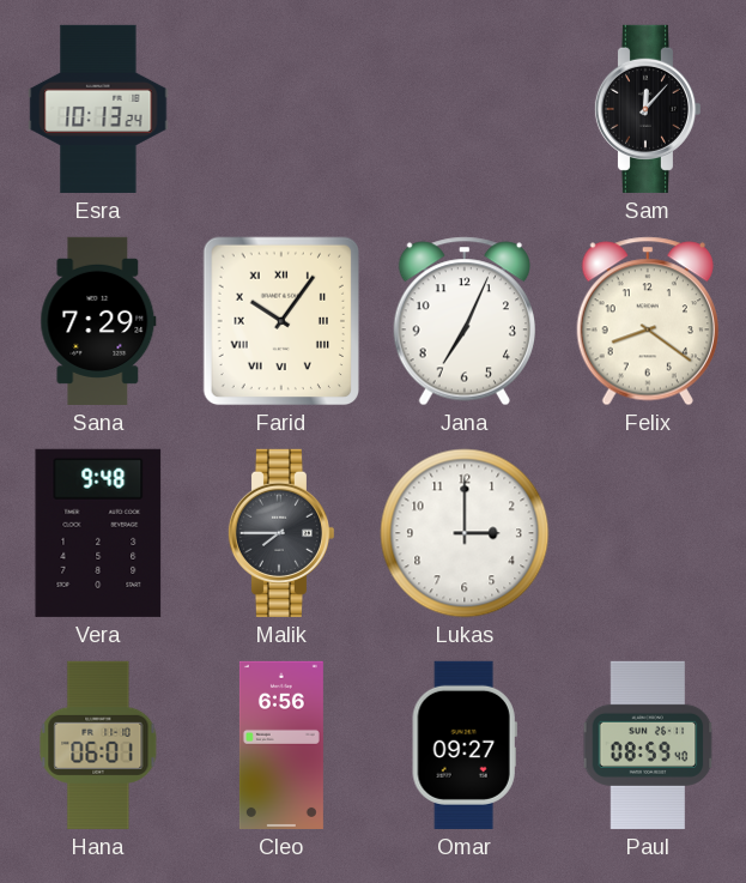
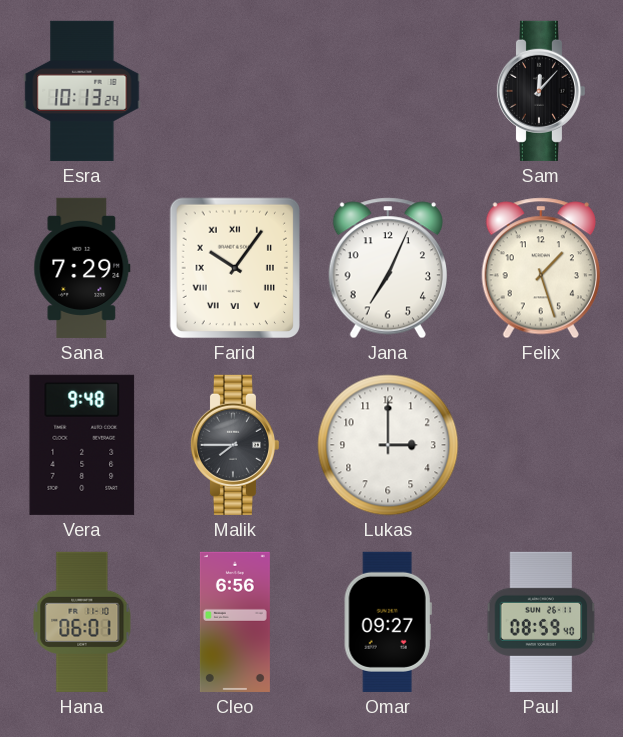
Felix: 8:21 -> 1:27
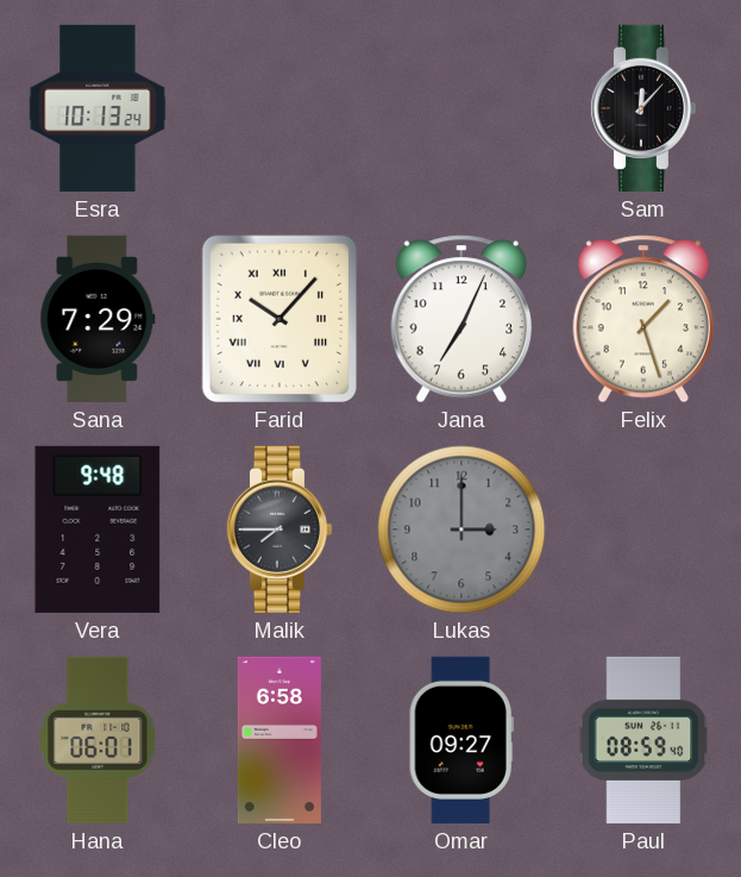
Farid: 10:06 -> 10:07
Lukas dial: white -> grey
Cleo: 6:56 -> 6:58
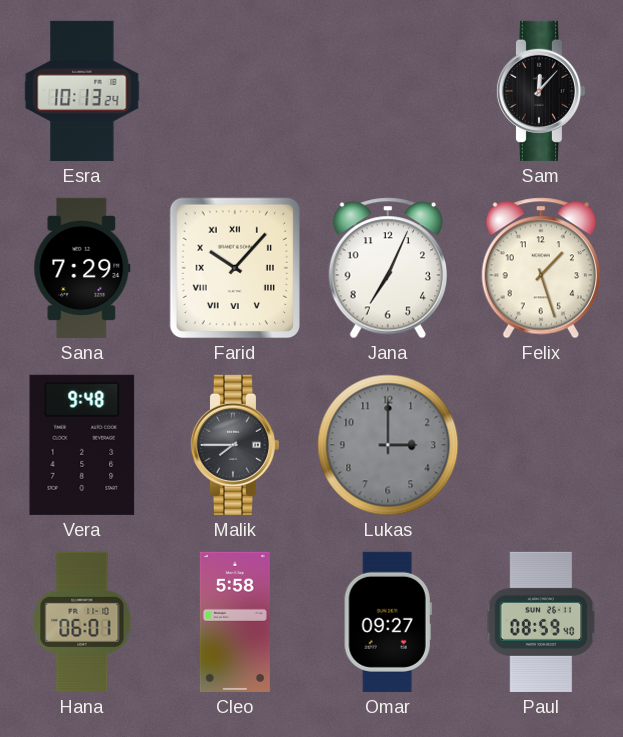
Cleo: 6:58 -> 5:58
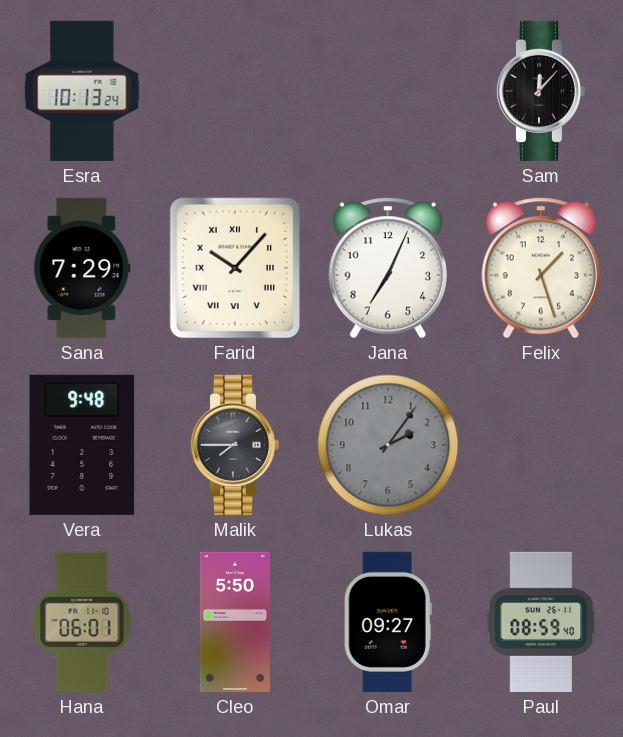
Lukas: 3:00 -> 2:06
Cleo: 5:58 -> 5:50
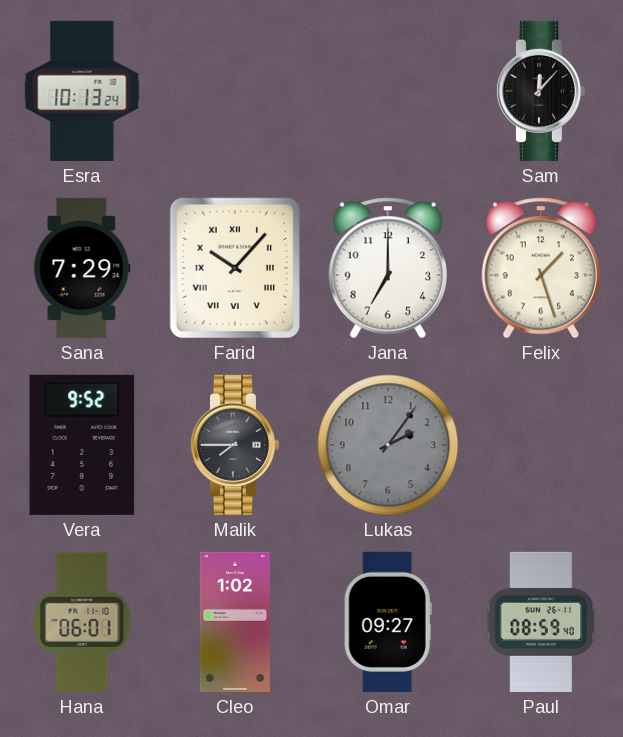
Jana: 7:04 -> 7:00
Vera: 9:48 -> 9:52
Cleo: 5:50 -> 1:02
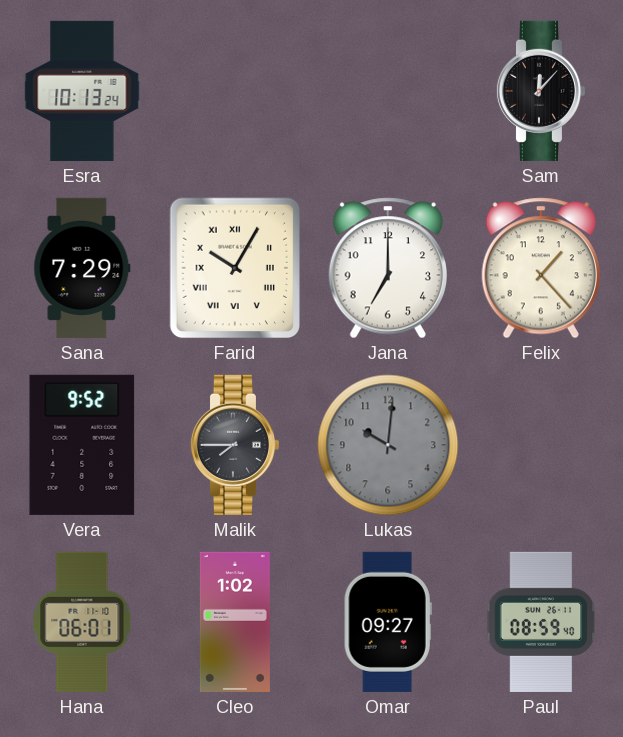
Farid: 10:07 -> 10:05
Felix: 1:27 -> 1:23
Lukas: 2:06 -> 10:01
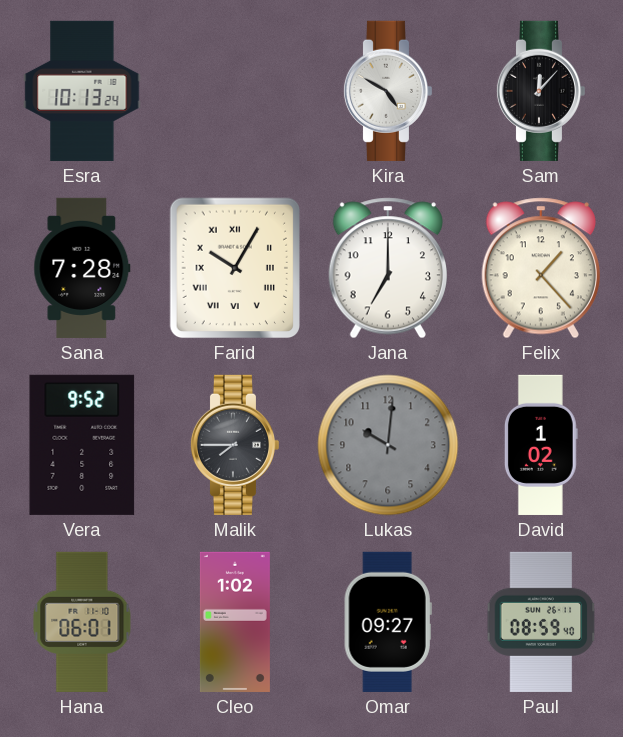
Kira: none -> 4:50
Sana: 7:29 -> 7:28
David: none -> 1:02
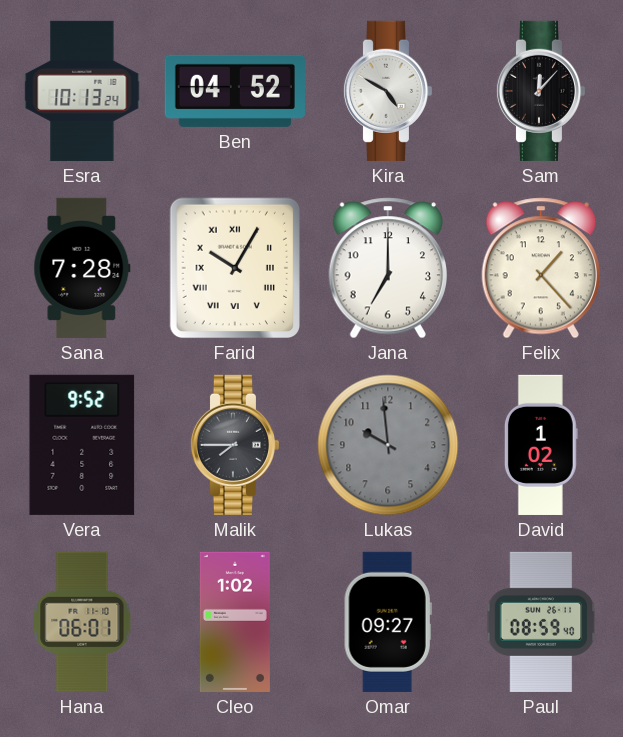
Ben: none -> 04:52
Lukas: 10:01 -> 9:59
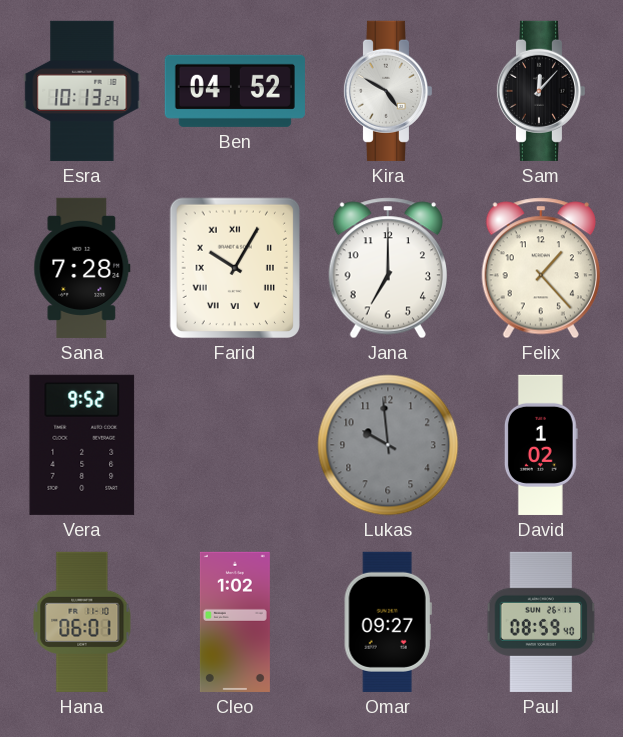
Malik: 7:45 -> none
